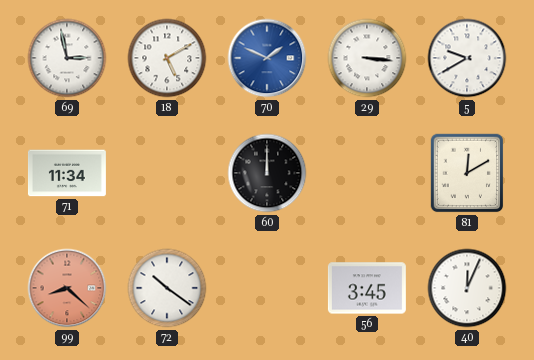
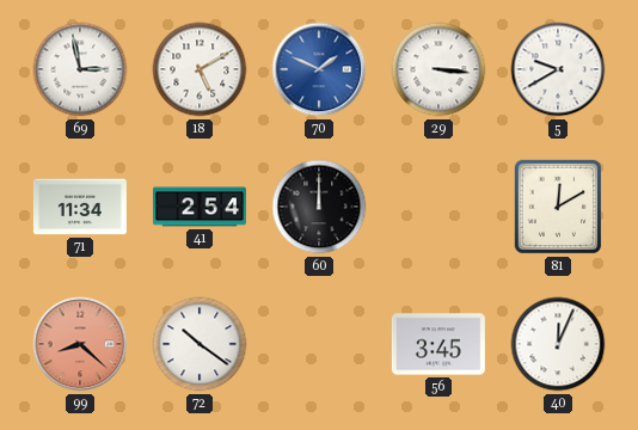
41: none -> 2:54
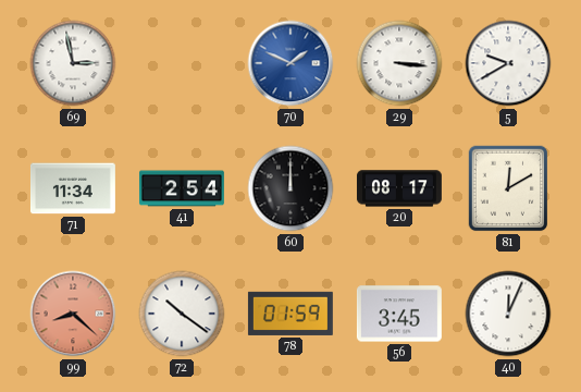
18: 5:10 -> none
20: none -> 08:17
78: none -> 01:59
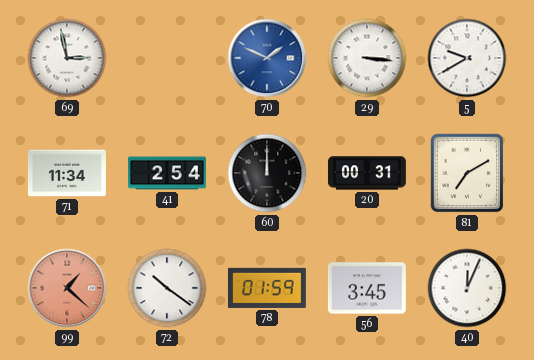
20: 08:17 -> 00:31
81: 12:10 -> 7:10
99: 8:22 -> 1:22
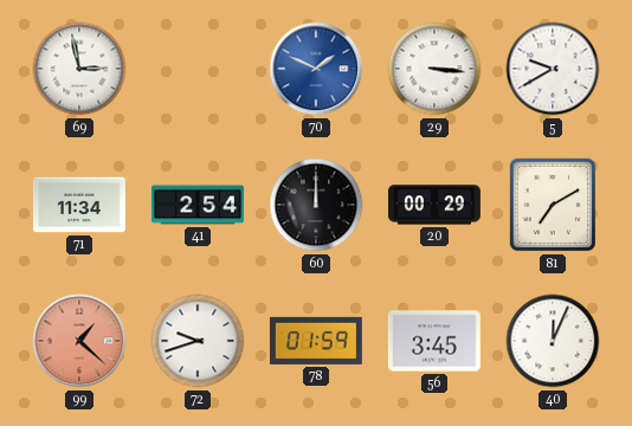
20: 00:31 -> 00:29
72: 10:21 -> 9:42
